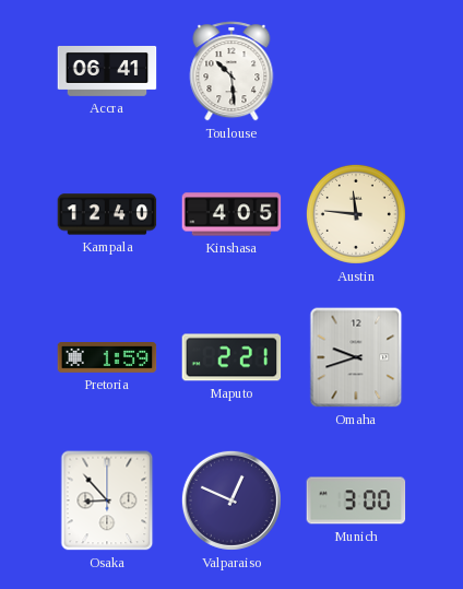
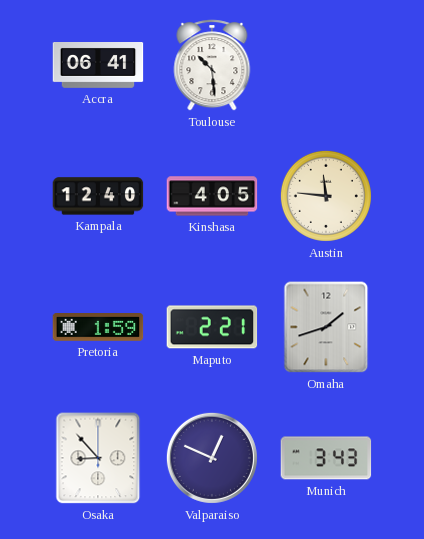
Omaha: 9:42 -> 1:42
Munich: 3:00 -> 3:43
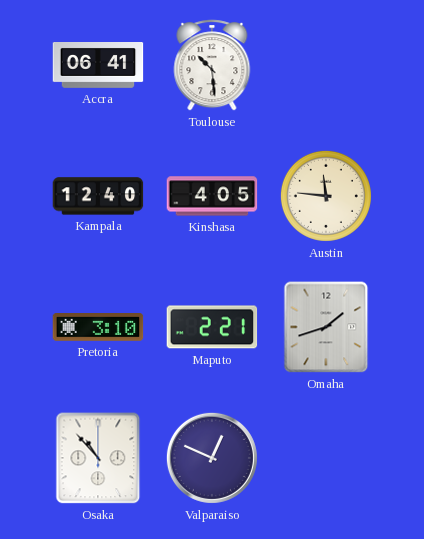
Pretoria: 1:59 -> 3:10
Osaka: 8:53 -> 10:53
Munich: 3:43 -> none
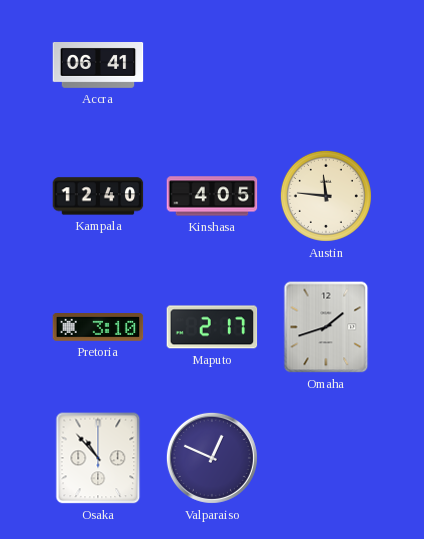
Toulouse: 10:29 -> none
Maputo: 2:21 -> 2:17
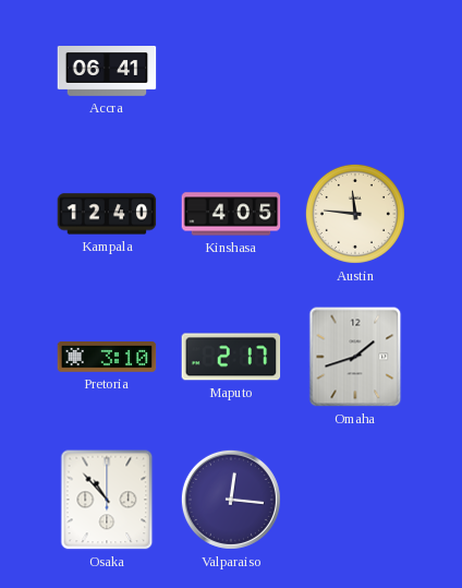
Valparaiso: 12:49 -> 12:16
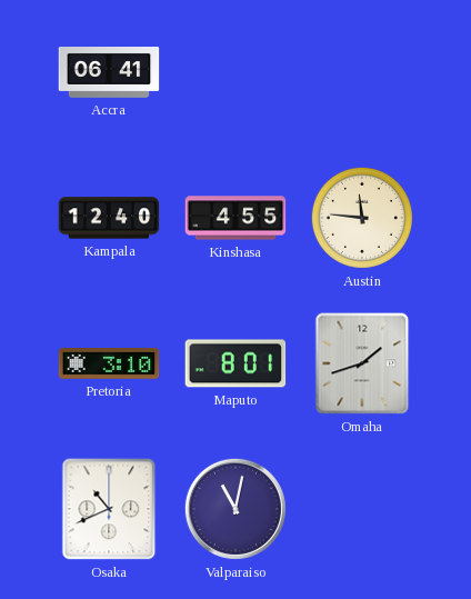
Kinshasa: 4:05 -> 4:55
Maputo: 2:17 -> 8:01
Osaka: 10:53 -> 10:41
Valparaiso: 12:16 -> 11:02
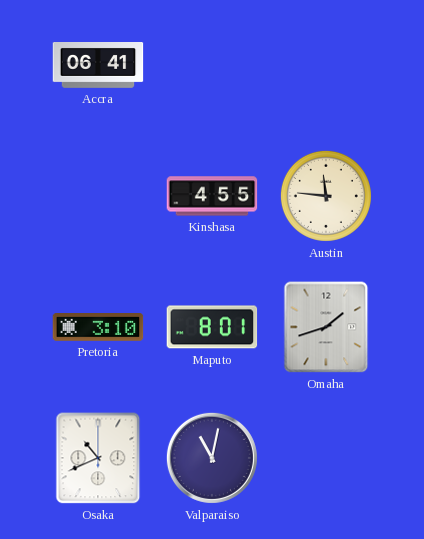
Kampala: 12:40 -> none
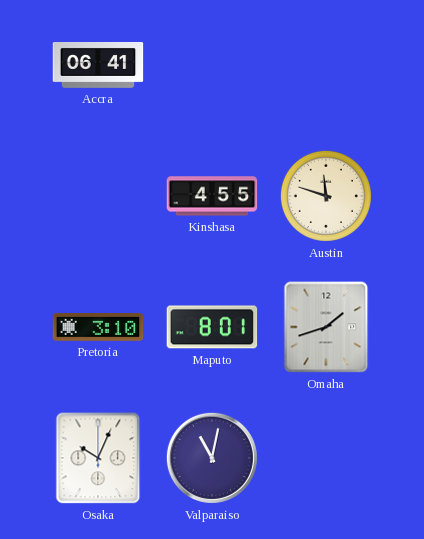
Austin: 11:46 -> 11:48
Osaka: 10:41 -> 10:04
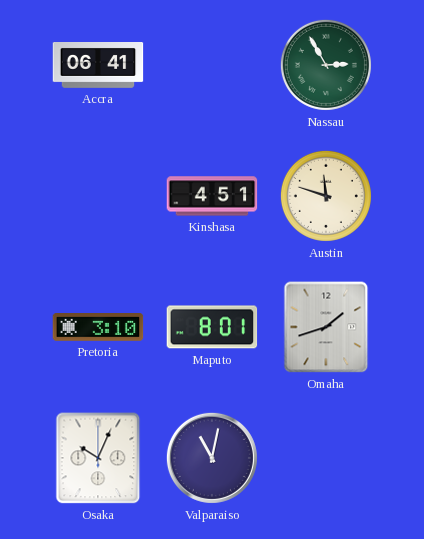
Nassau: none -> 2:55
Kinshasa: 4:55 -> 4:51
